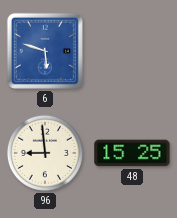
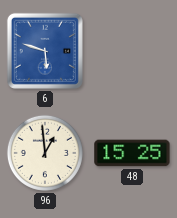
96: 8:59 -> 12:59
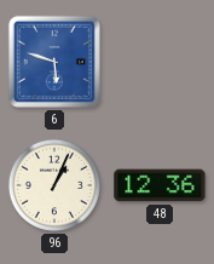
96: 12:59 -> 1:04
48: 15:25 -> 12:36
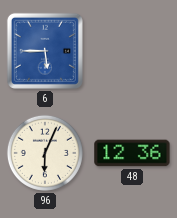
6: 5:48 -> 5:45
96: 1:04 -> 6:04
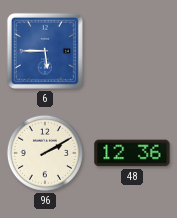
96: 6:04 -> 2:10
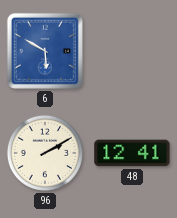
6: 5:45 -> 5:50
48: 12:36 -> 12:41
